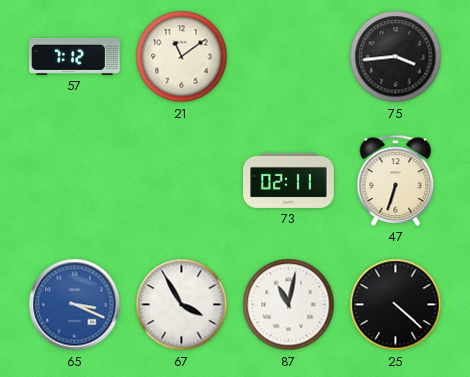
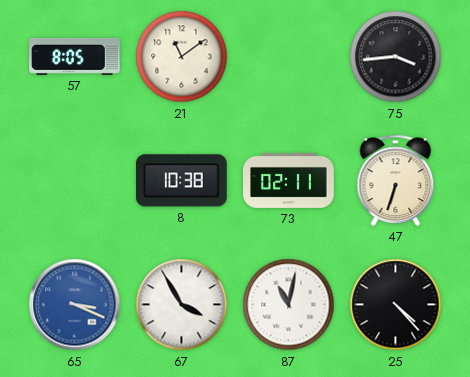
57: 7:12 -> 8:05
8: none -> 10:38
25: 4:22 -> 4:23
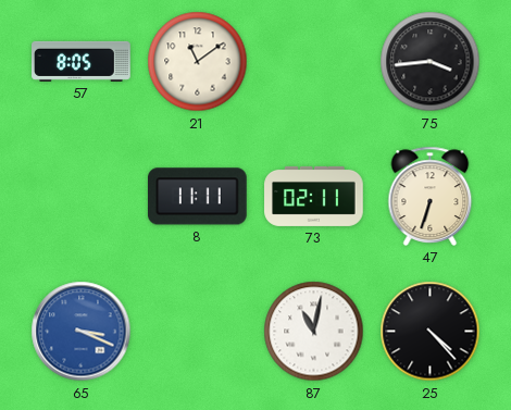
8: 10:38 -> 11:11
67: 3:55 -> none
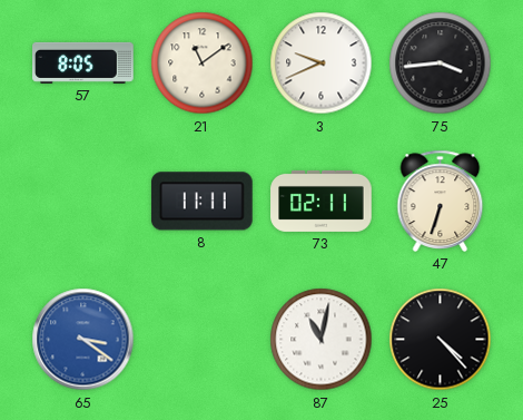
3: none -> 9:41
65: 3:19 -> 3:21
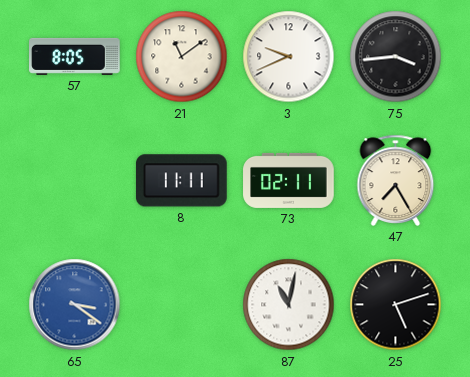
47: 6:33 -> 7:25
25: 4:23 -> 5:12
